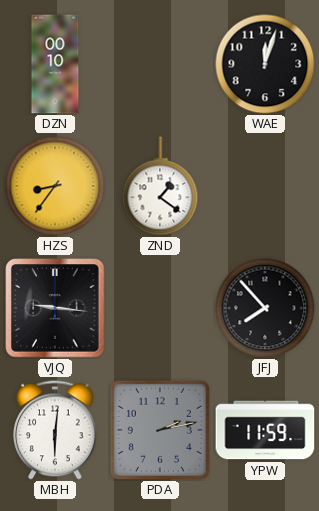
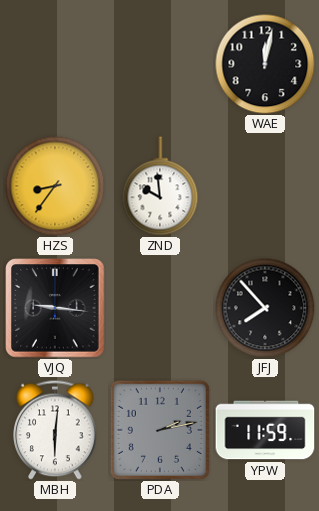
DZN: 00:10 -> none
WAE: 12:03 -> 12:02
ZND: 1:21 -> 9:59
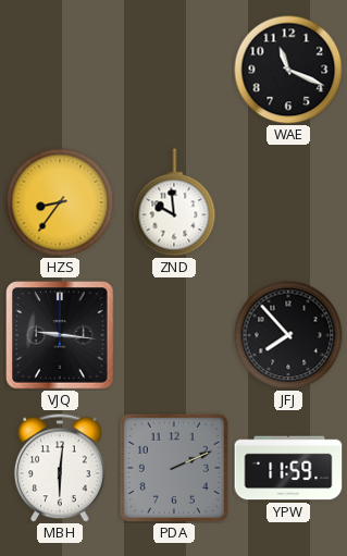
WAE: 12:02 -> 11:19
PDA: 2:13 -> 2:11
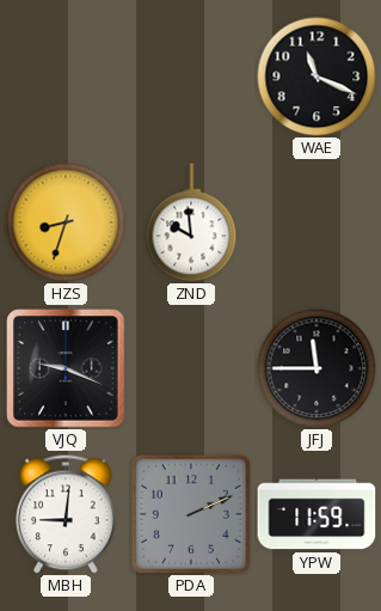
HZS: 8:36 -> 8:33
VJQ: 9:16 -> 9:19
JFJ: 7:53 -> 11:45
MBH: 6:01 -> 9:01
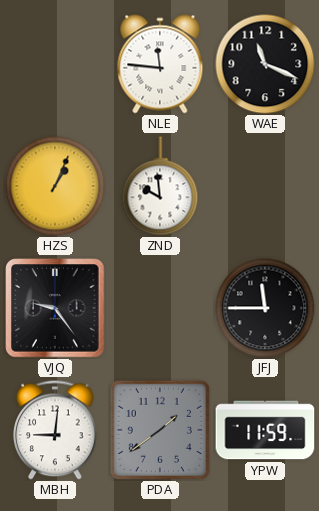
NLE: none -> 11:46
HZS: 8:33 -> 1:04
VJQ: 9:19 -> 9:24
PDA: 2:11 -> 1:39
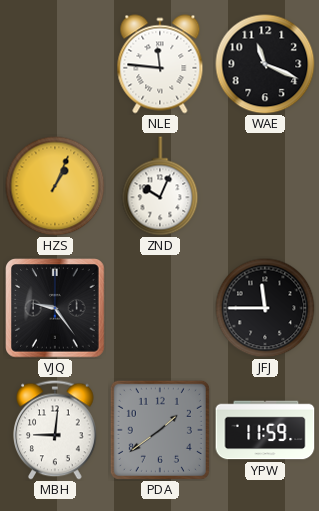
ZND: 9:59 -> 10:04
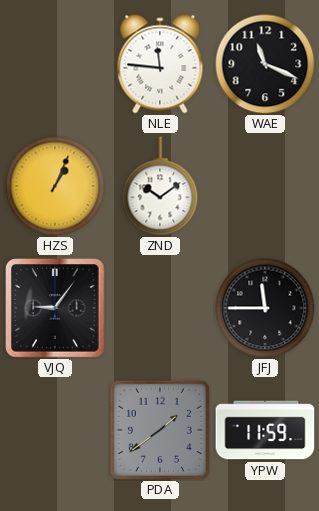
ZND: 10:04 -> 10:09
VJQ: 9:24 -> 9:06
MBH: 9:01 -> none
